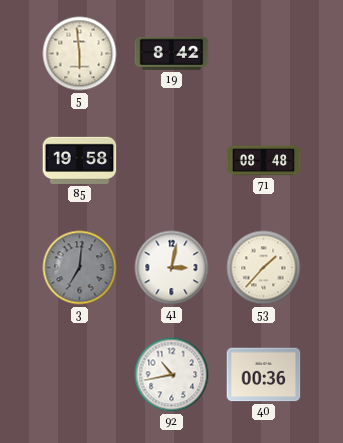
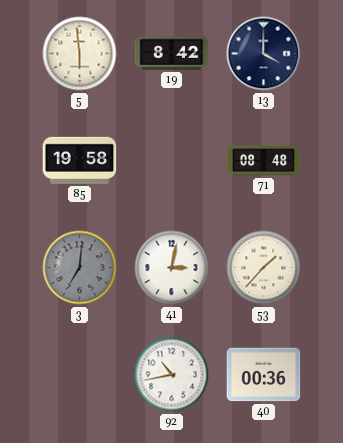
13: none -> 4:00
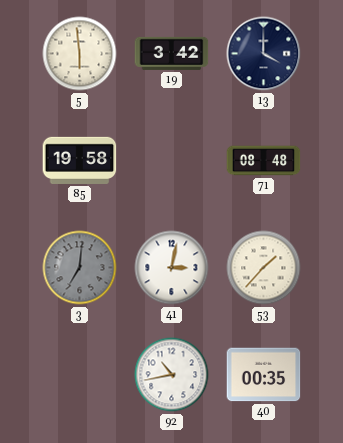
19: 8:42 -> 3:42
40: 00:36 -> 00:35
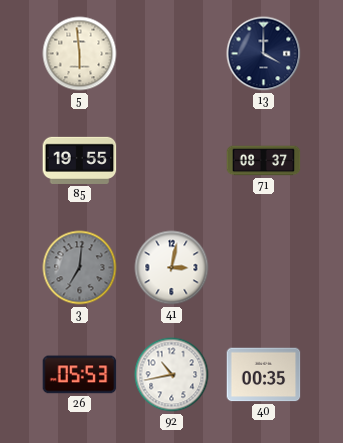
19: 3:42 -> none
85: 19:58 -> 19:55
71: 08:48 -> 08:37
53: 1:37 -> none
26: none -> 05:53
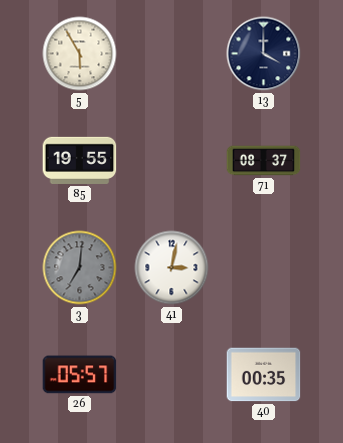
5: 5:59 -> 5:55
26: 05:53 -> 05:57
92: 10:43 -> none
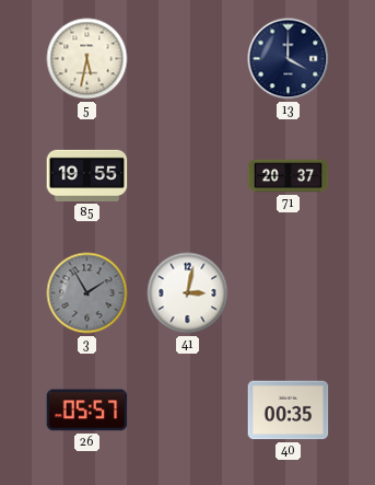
5: 5:55 -> 5:32
71: 08:37 -> 20:37
3: 7:01 -> 1:55
